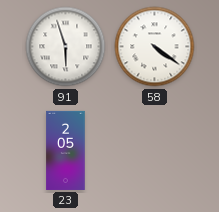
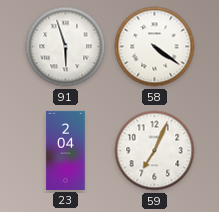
23: 2:05 -> 2:04
59: none -> 7:04
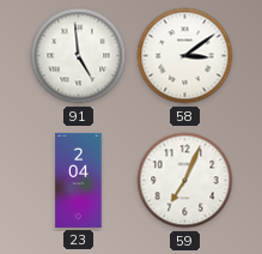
91: 5:57 -> 4:59
58: 4:21 -> 3:09
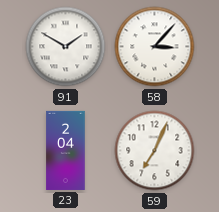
91: 4:59 -> 1:50
58: 3:09 -> 3:07
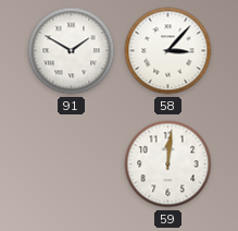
23: 2:04 -> none
59: 7:04 -> 12:01
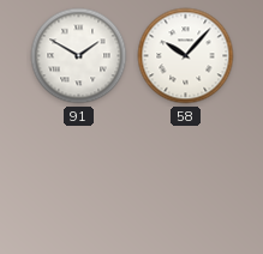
58: 3:07 -> 10:07
59: 12:01 -> none
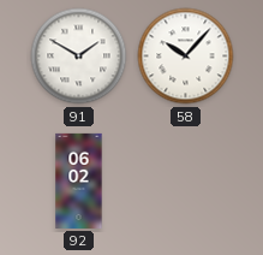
92: none -> 06:02
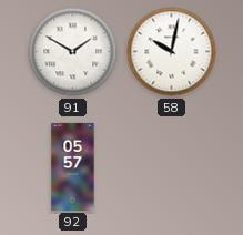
58: 10:07 -> 10:02
92: 06:02 -> 05:57
